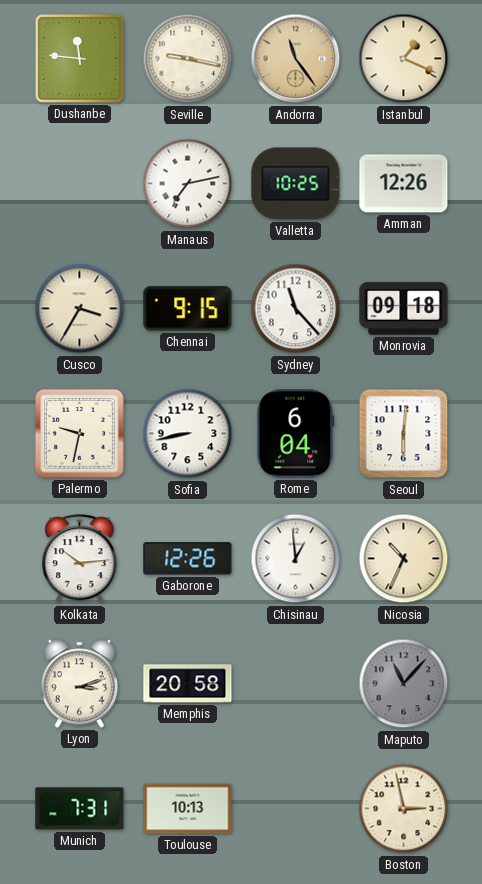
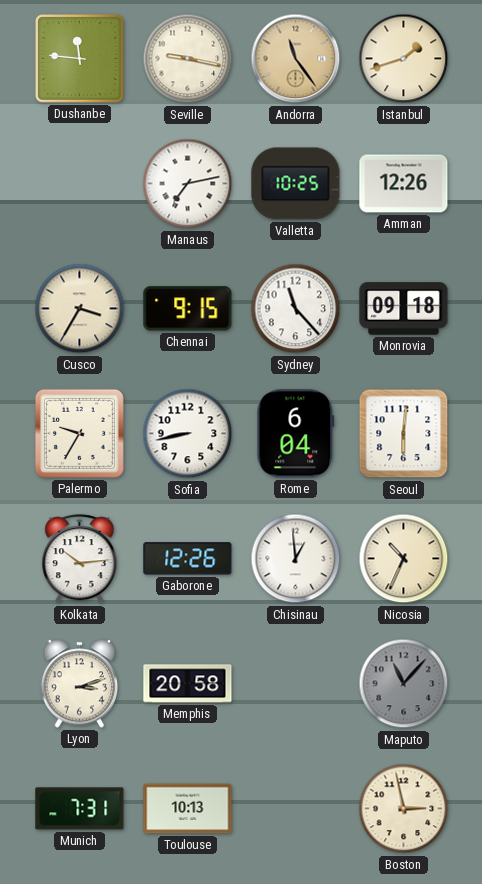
Istanbul: 1:19 -> 1:42
Palermo: 9:32 -> 9:35
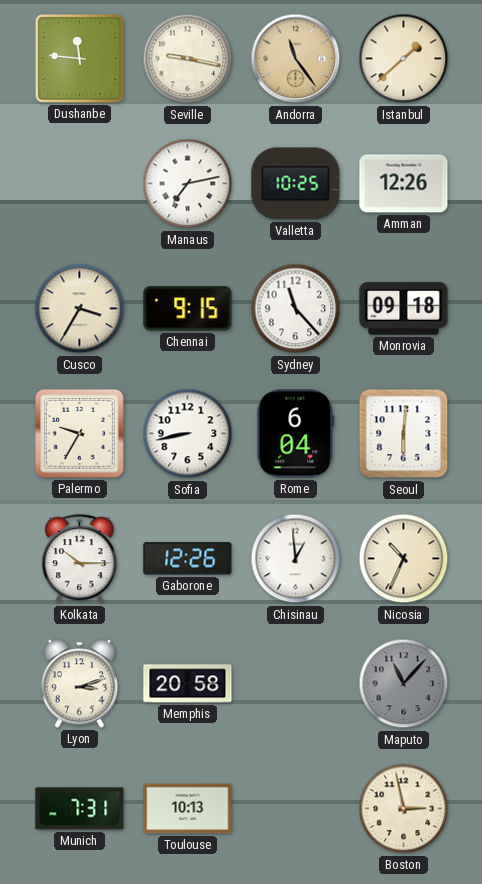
Istanbul: 1:42 -> 1:38
Kolkata: 10:14 -> 10:15
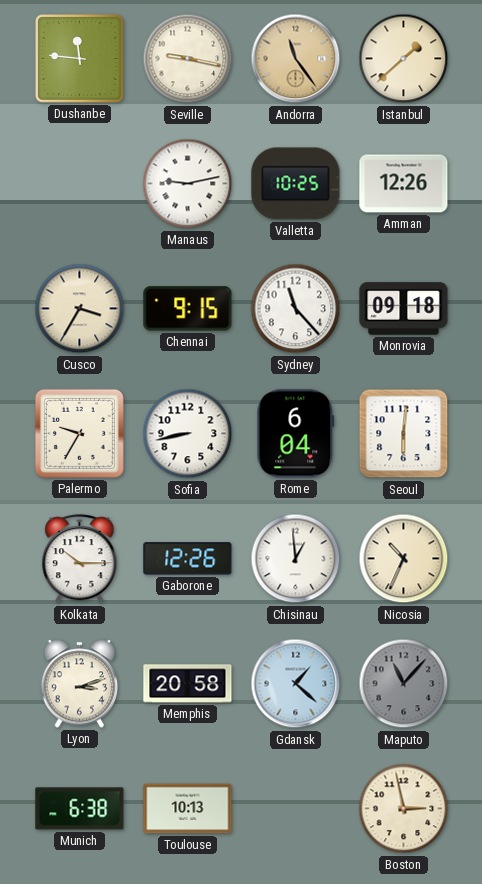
Manaus: 7:13 -> 9:13
Gdansk: none -> 1:22
Munich: 7:31 -> 6:38
